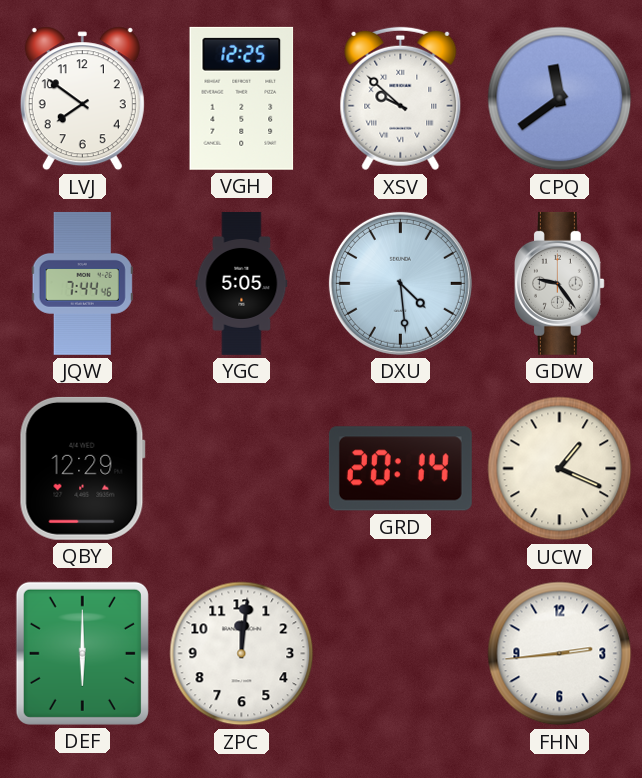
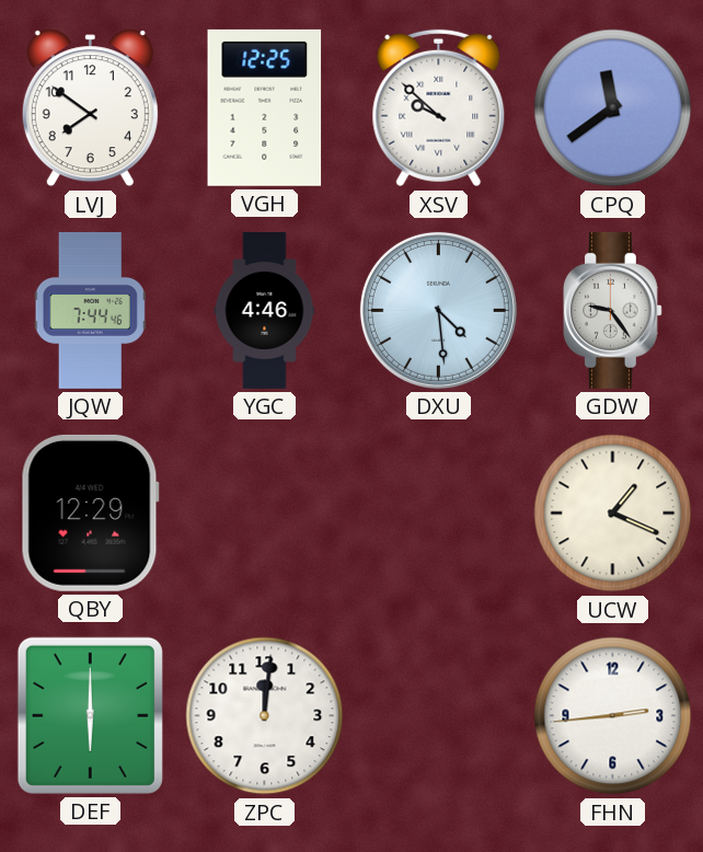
YGC: 5:05 -> 4:46
GRD: 20:14 -> none
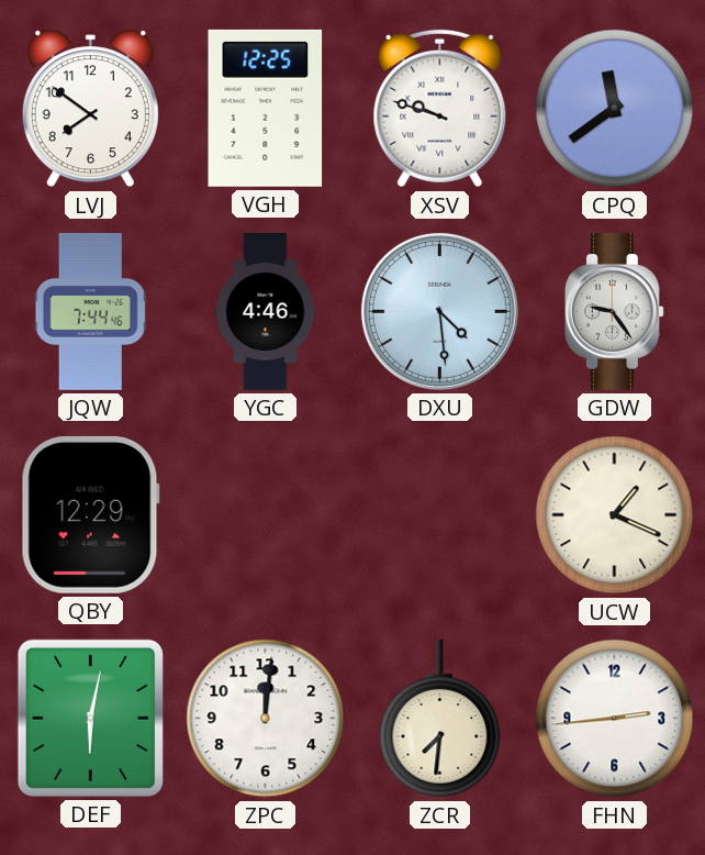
XSV: 9:52 -> 9:48
DEF: 6:00 -> 6:02
ZCR: none -> 7:31
